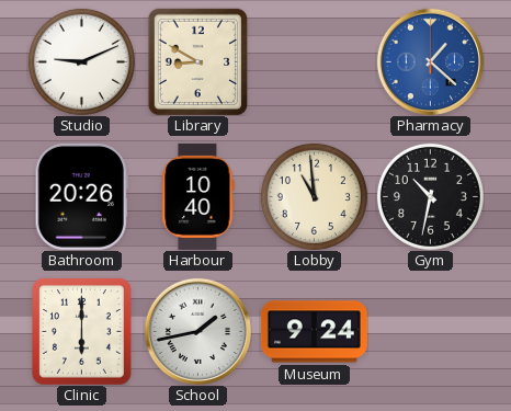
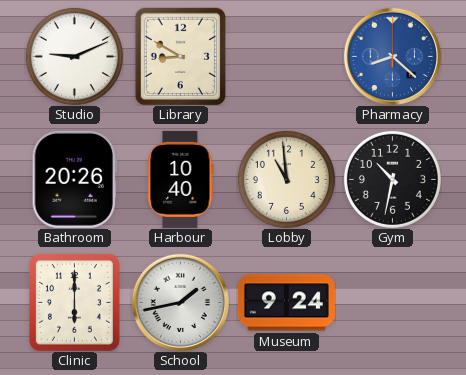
Pharmacy: 1:22 -> 8:22
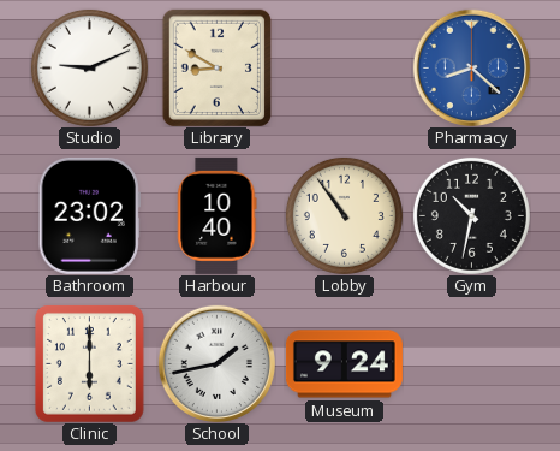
Bathroom: 20:26 -> 23:02
Lobby: 10:59 -> 10:54
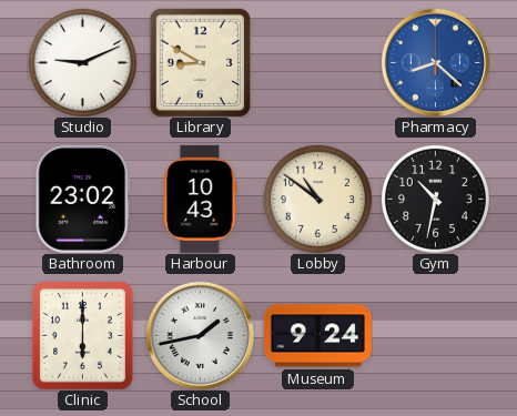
Harbour: 10:40 -> 10:43
Lobby: 10:54 -> 10:51
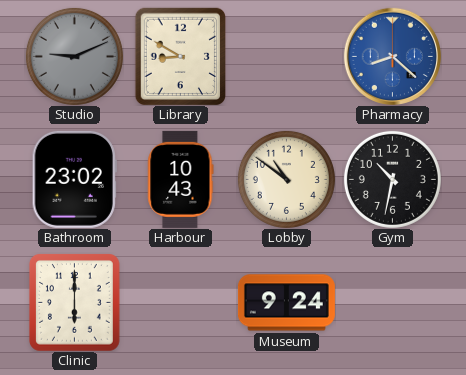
Studio dial: white -> grey
School: 1:43 -> none
